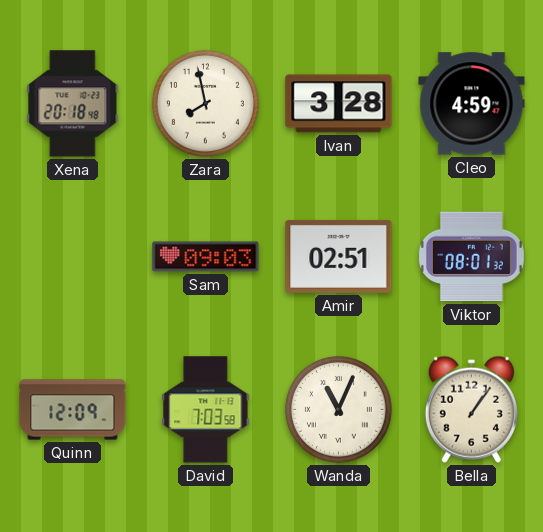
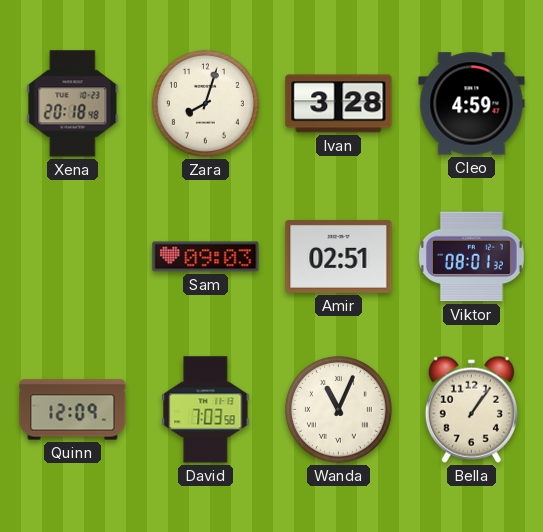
Zara: 7:58 -> 8:03
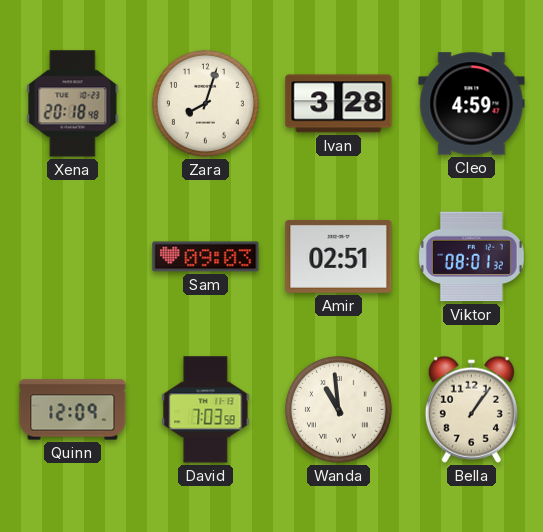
Wanda: 11:04 -> 10:59
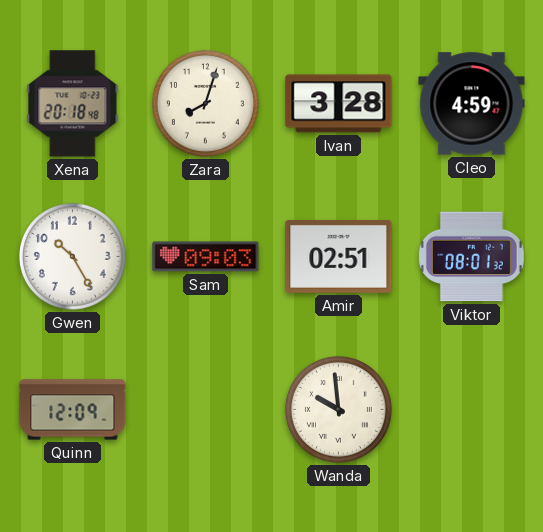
Gwen: none -> 10:25
David: 7:03 -> none
Wanda: 10:59 -> 9:59
Bella: 1:06 -> none
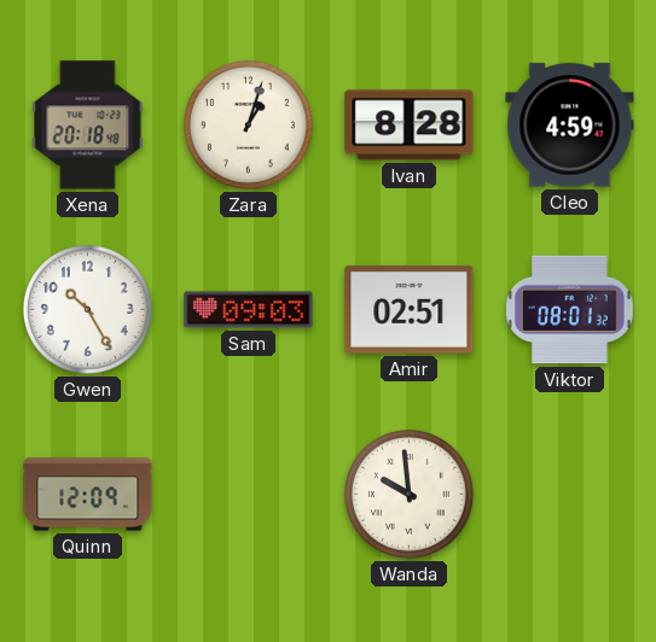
Zara: 8:03 -> 1:03
Ivan: 3:28 -> 8:28
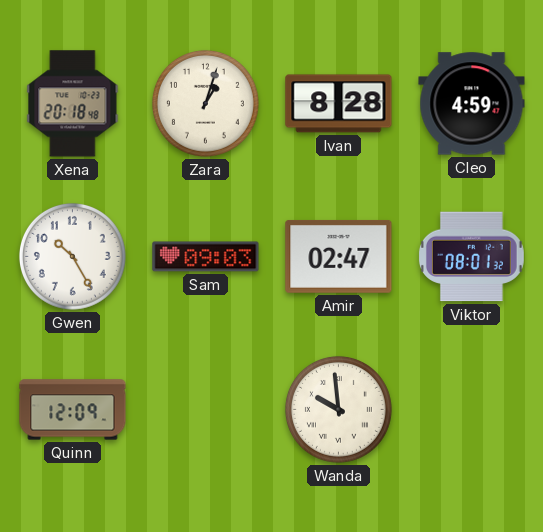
Amir: 02:51 -> 02:47
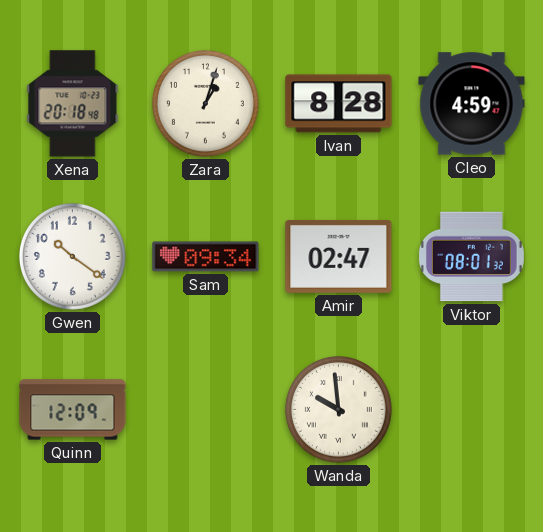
Gwen: 10:25 -> 10:21
Sam: 09:03 -> 09:34
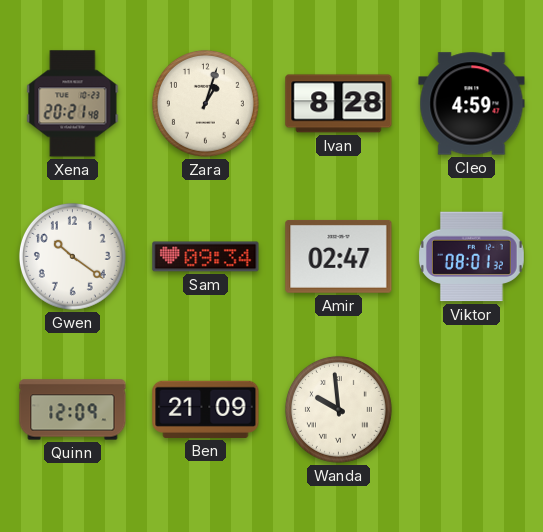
Xena: 20:18 -> 20:21
Ben: none -> 21:09
